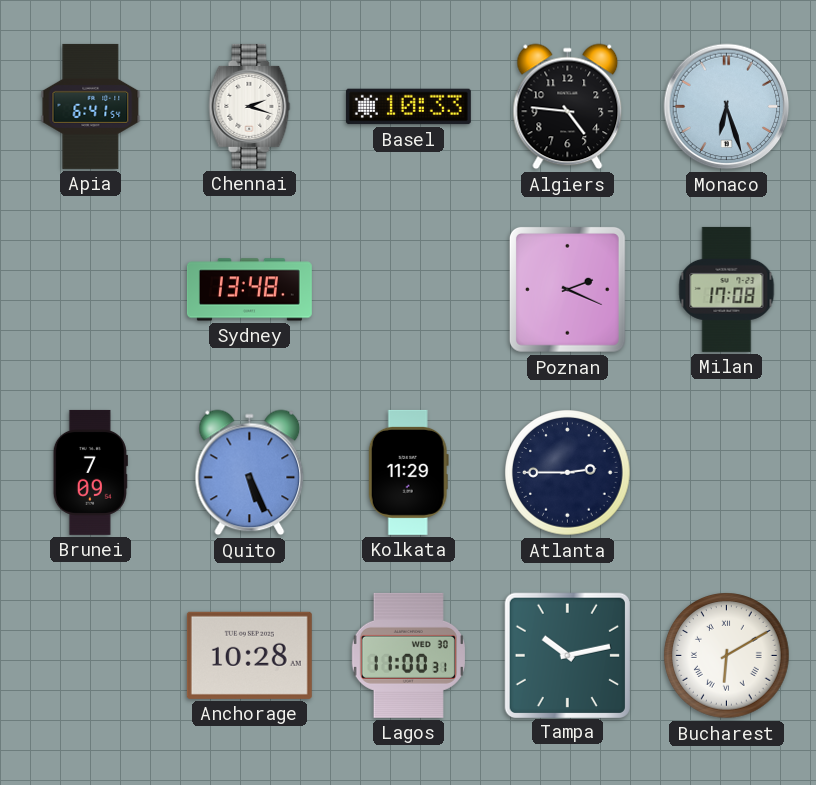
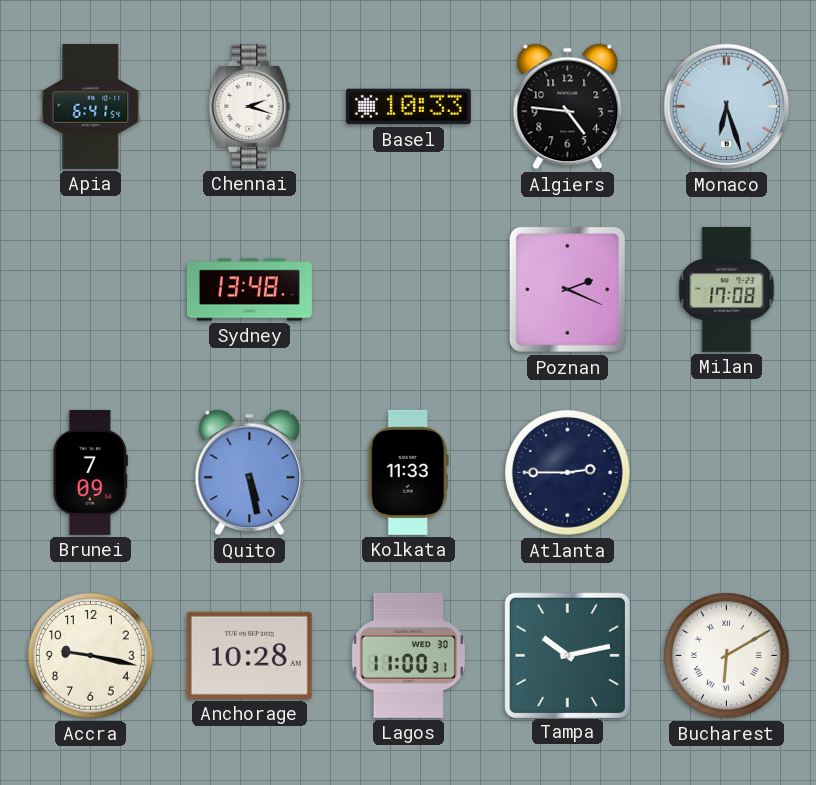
Quito: 5:26 -> 5:28
Kolkata: 11:29 -> 11:33
Accra: none -> 9:17
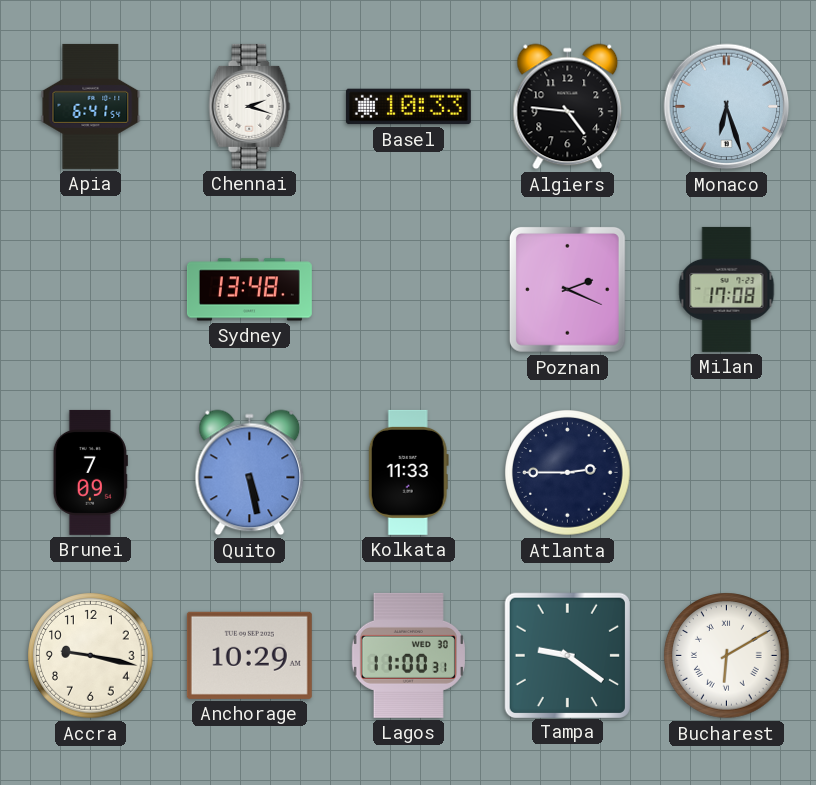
Anchorage: 10:28 -> 10:29
Tampa: 10:13 -> 9:21
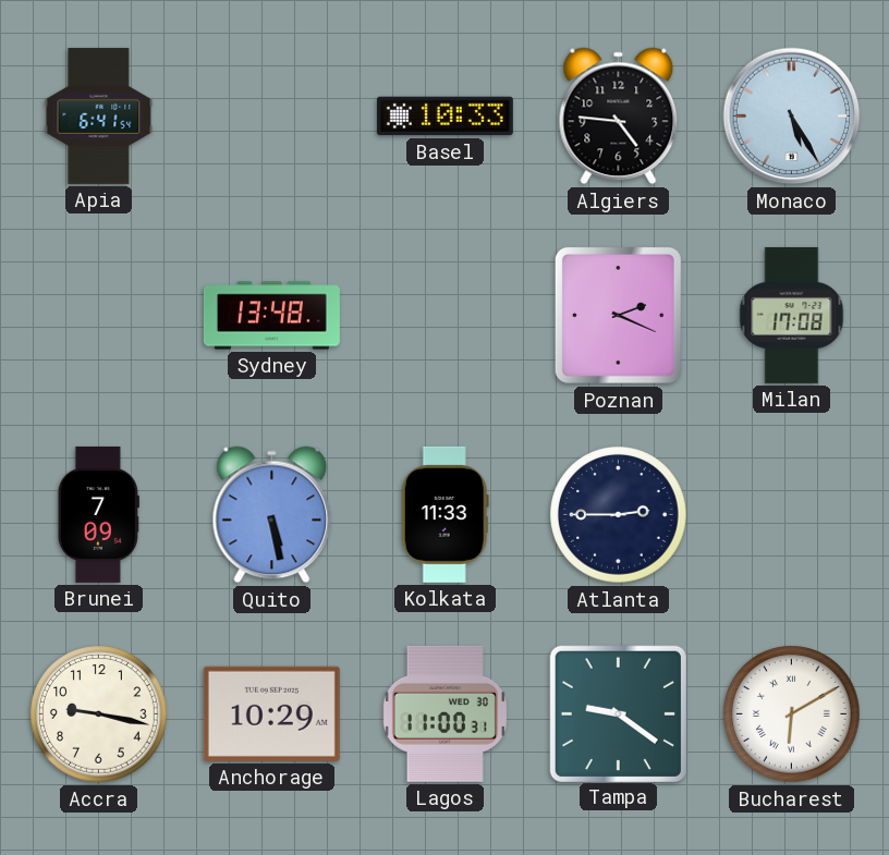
Chennai: 2:18 -> none
Monaco: 6:27 -> 5:25
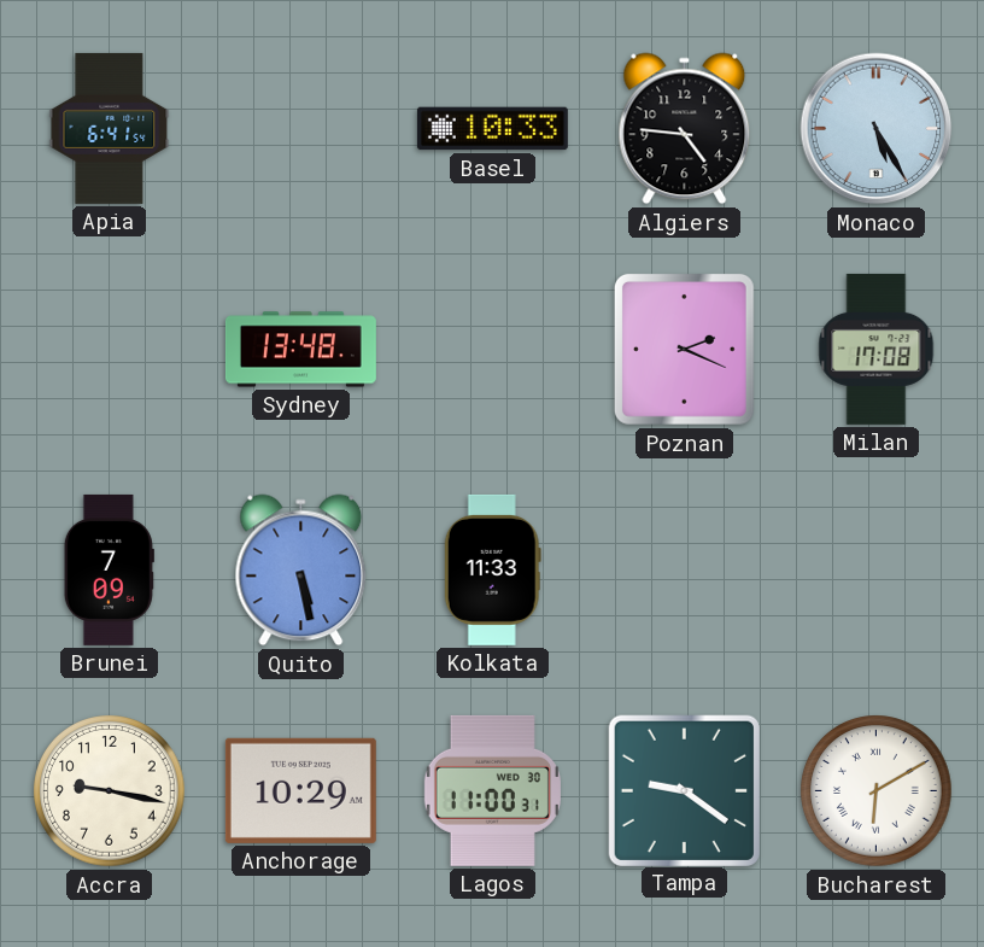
Atlanta: 2:45 -> none
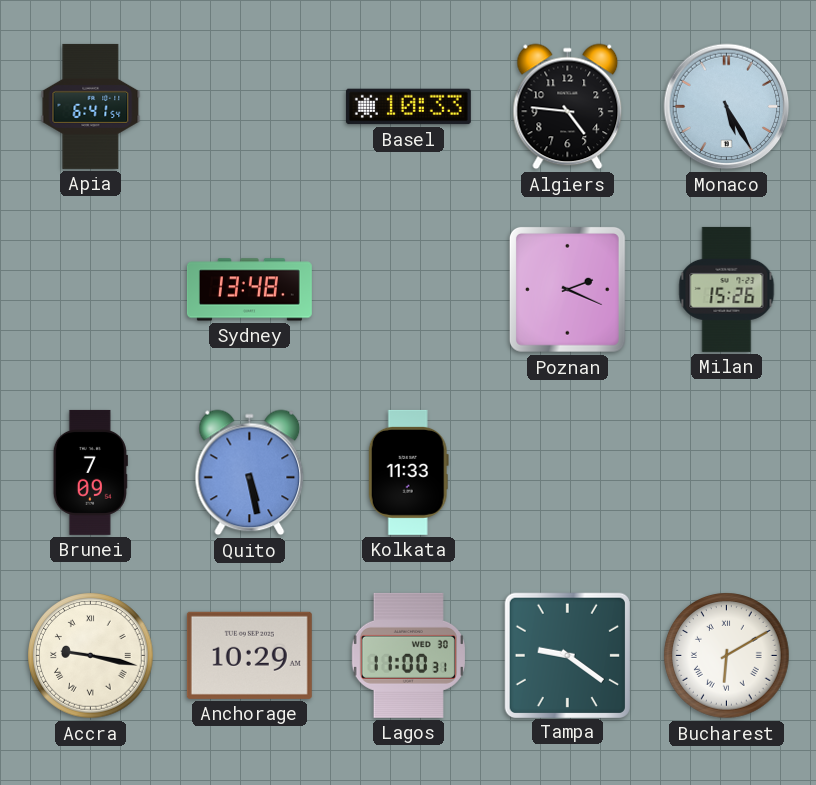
Milan: 17:08 -> 15:26
Accra numerals: Arabic -> Roman
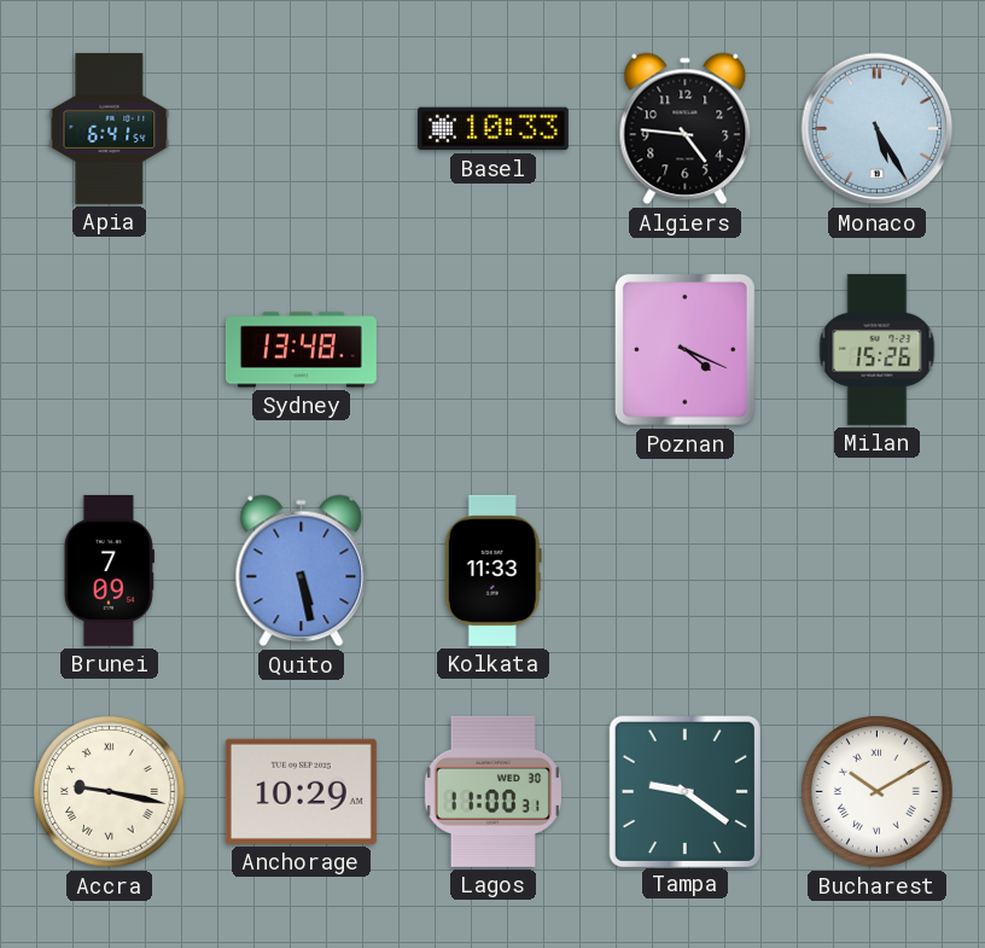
Poznan: 2:19 -> 4:19
Bucharest: 6:10 -> 10:10
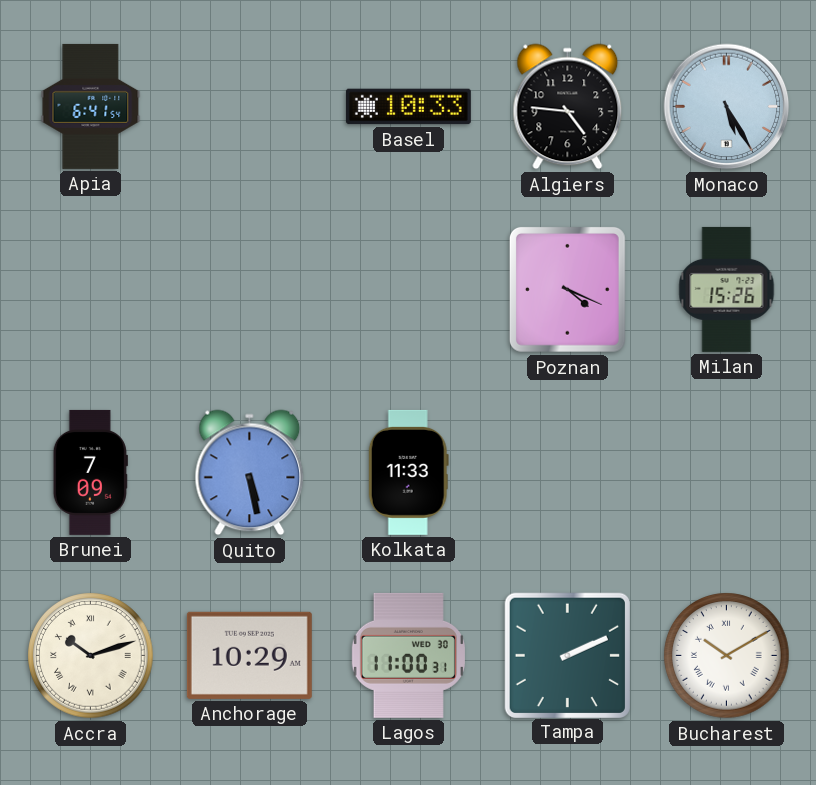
Sydney: 13:48 -> none
Accra: 9:17 -> 10:12
Tampa: 9:21 -> 2:11
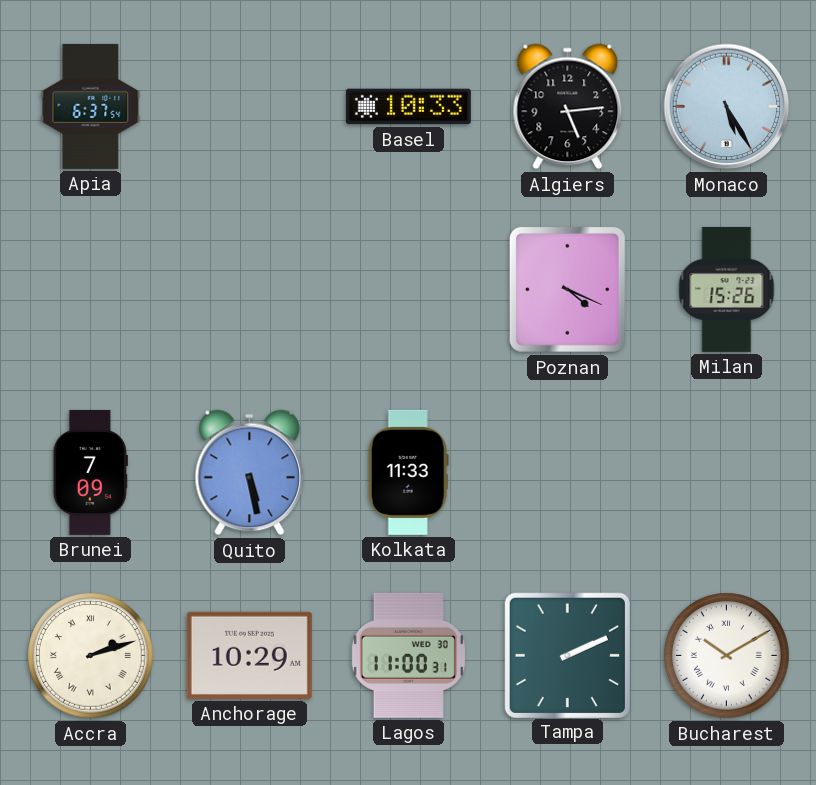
Apia: 6:41 -> 6:37
Algiers: 4:46 -> 5:14
Accra: 10:12 -> 2:12
